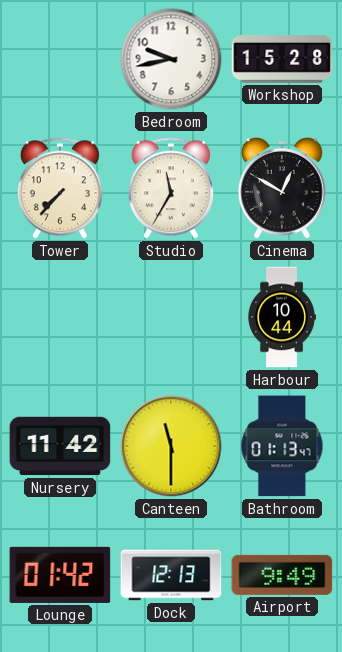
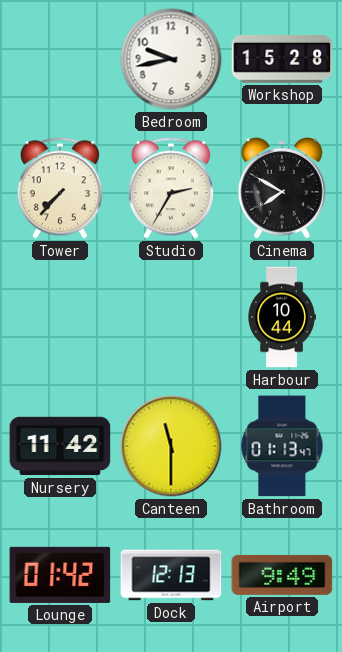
Studio: 11:35 -> 2:35
Cinema: 12:50 -> 7:50
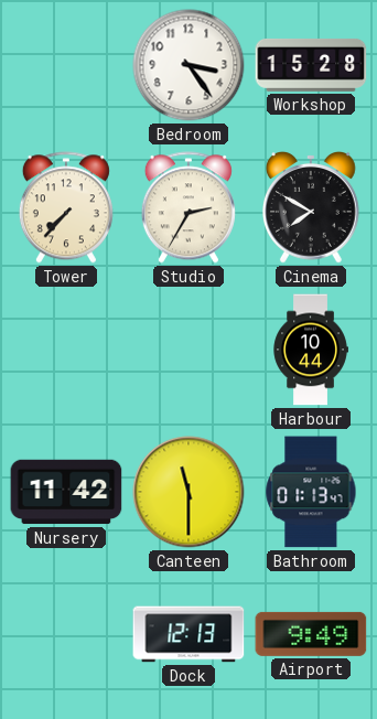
Bedroom: 9:43 -> 3:24
Lounge: 01:42 -> none
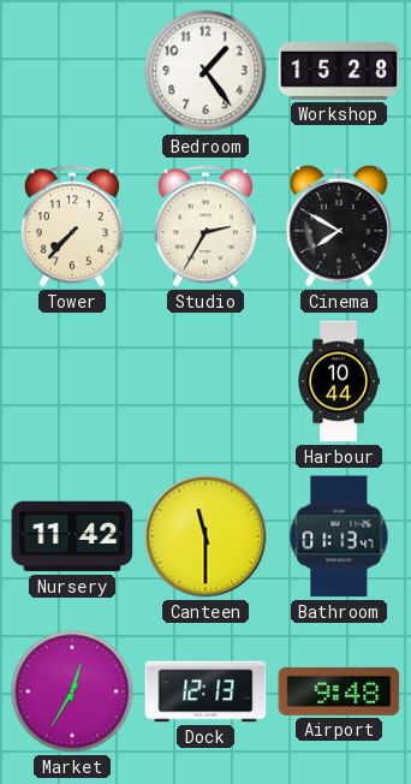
Bedroom: 3:24 -> 1:24
Market: none -> 12:35
Airport: 9:49 -> 9:48
